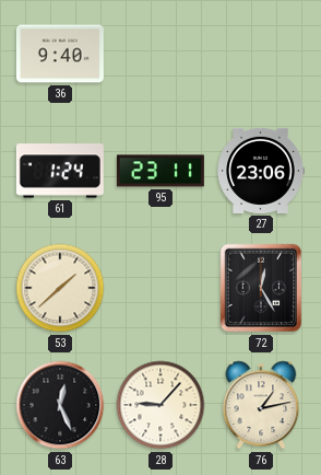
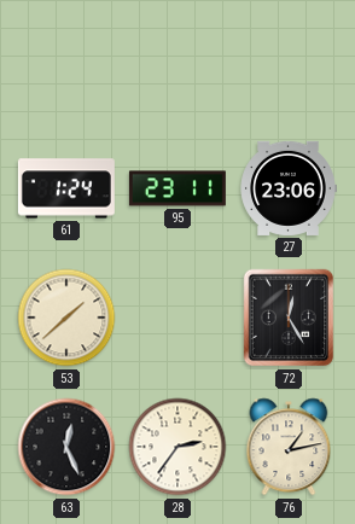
36: 9:40 -> none
28: 9:07 -> 2:36
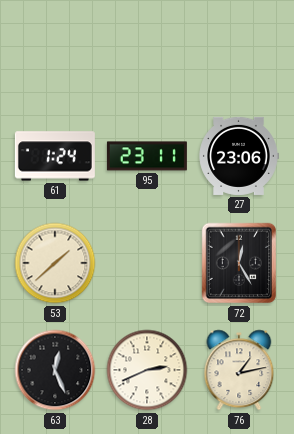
28: 2:36 -> 2:41
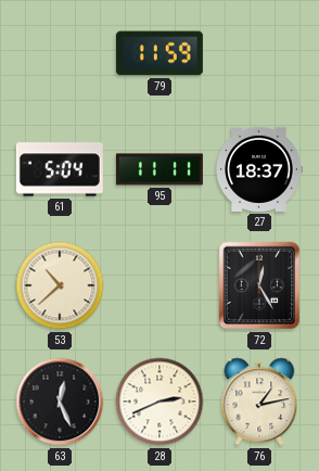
79: none -> 11:59
61: 1:24 -> 5:04
95: 23:11 -> 11:11
27: 23:06 -> 18:37
53: 1:38 -> 10:38
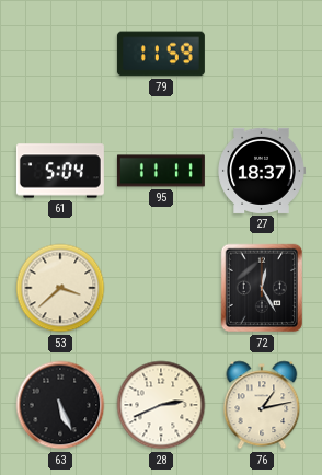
53: 10:38 -> 3:38
63: 12:26 -> 5:26
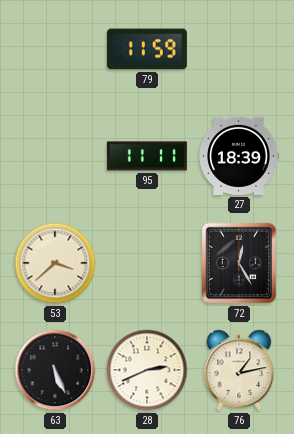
61: 5:04 -> none
27: 18:37 -> 18:39
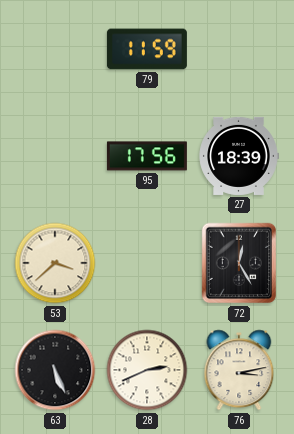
95: 11:11 -> 17:56
76: 1:13 -> 3:13
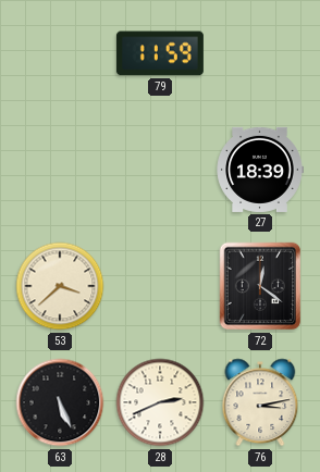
95: 17:56 -> none
72: 12:25 -> 12:21
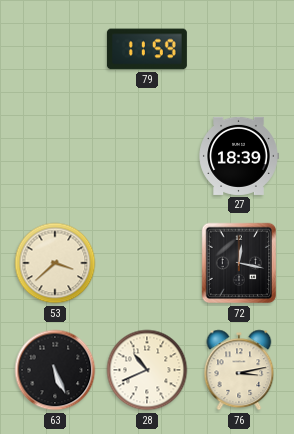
72: 12:21 -> 12:17
28: 2:41 -> 10:41
